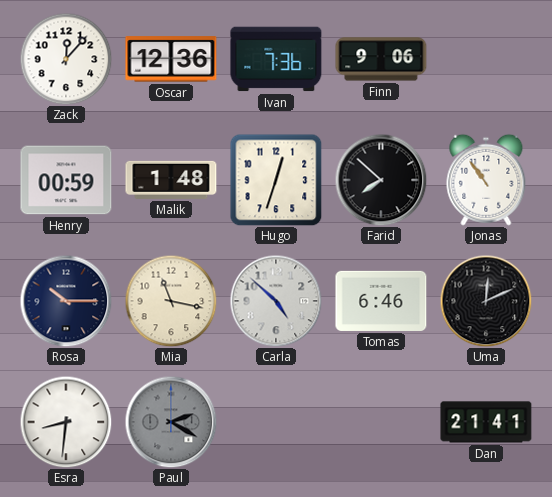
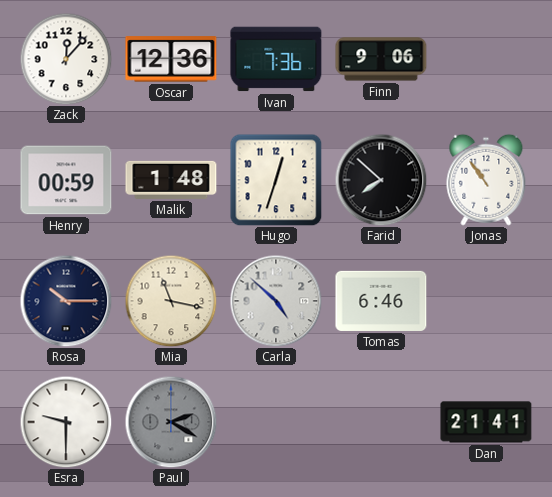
Uma: 12:11 -> none
Esra: 8:31 -> 9:30
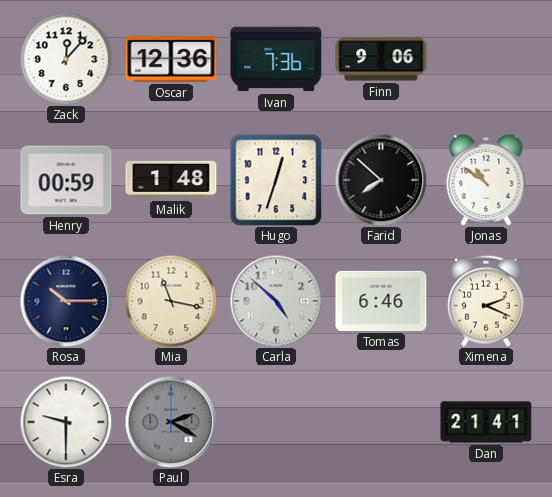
Jonas: 10:54 -> 10:51
Ximena: none -> 2:19
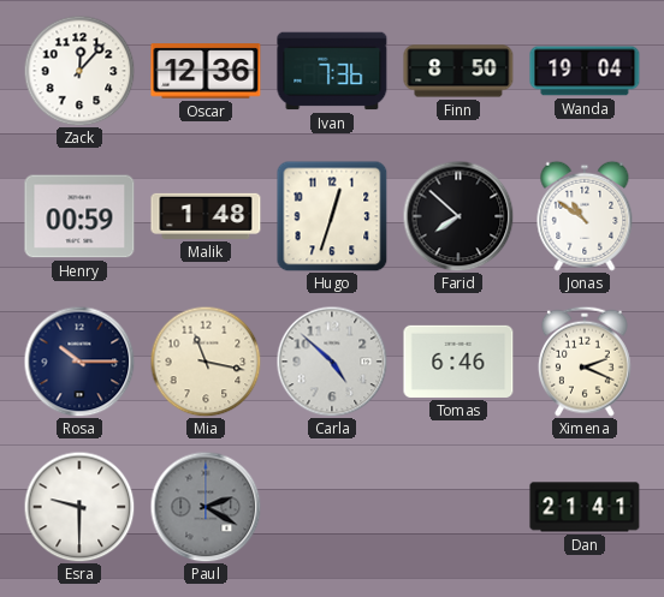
Finn: 9:06 -> 8:50
Wanda: none -> 19:04
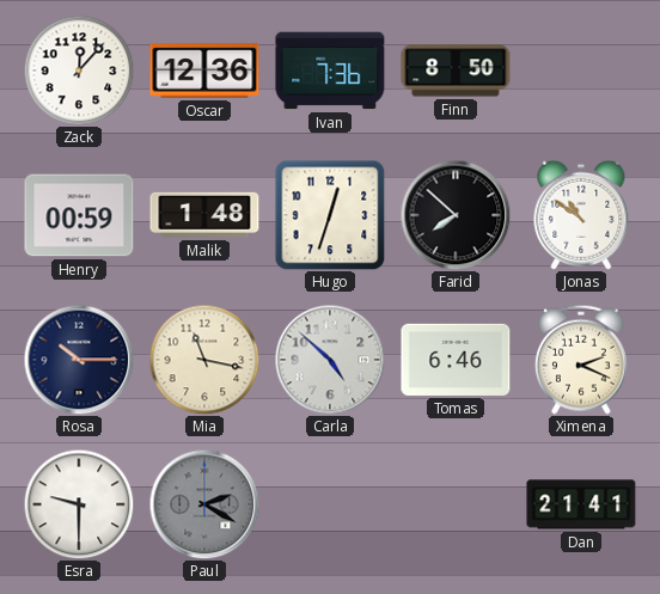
Wanda: 19:04 -> none
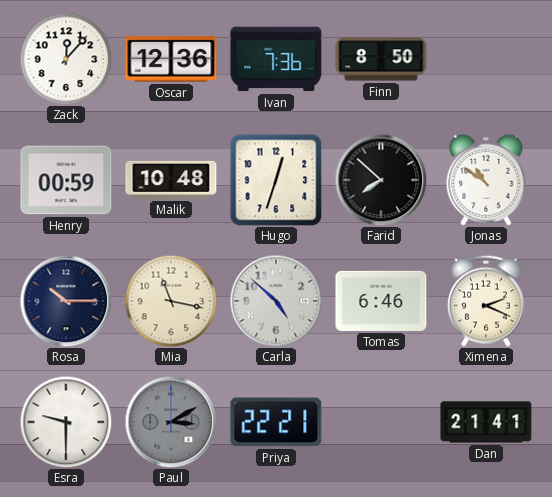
Malik: 1:48 -> 10:48
Paul: 2:20 -> 3:10
Priya: none -> 22:21
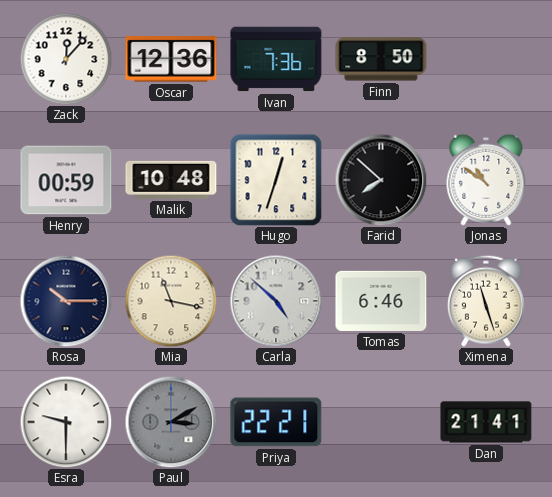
Ximena: 2:19 -> 11:27
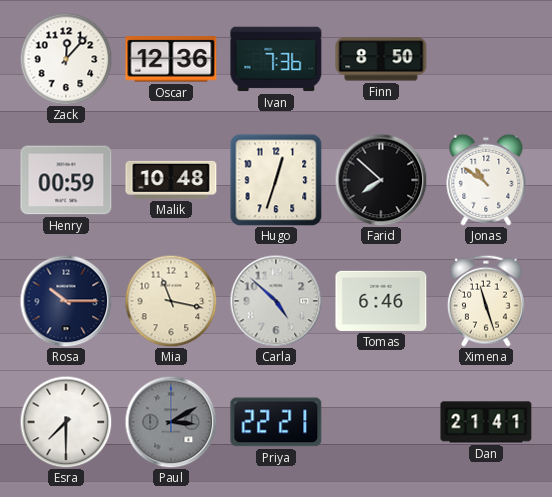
Esra: 9:30 -> 7:30
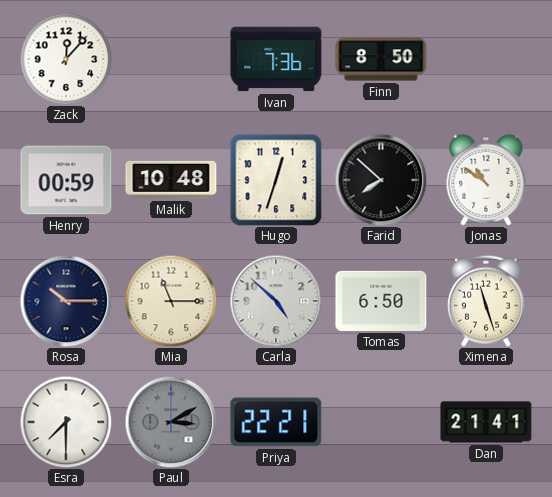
Oscar: 12:36 -> none
Mia: 11:17 -> 11:15
Tomas: 6:46 -> 6:50
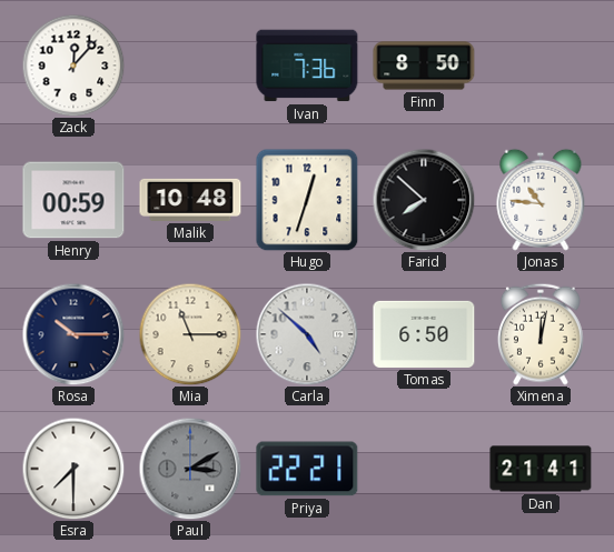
Jonas: 10:51 -> 10:46
Ximena: 11:27 -> 12:02
